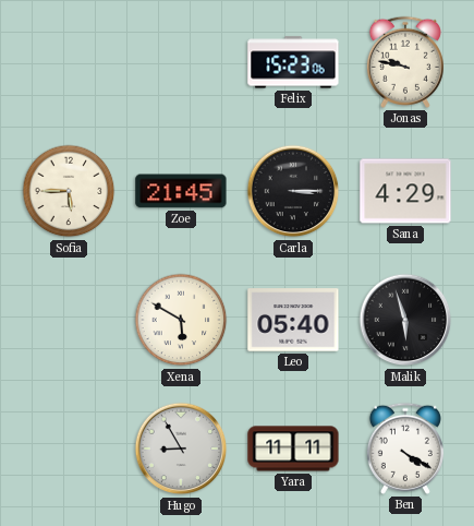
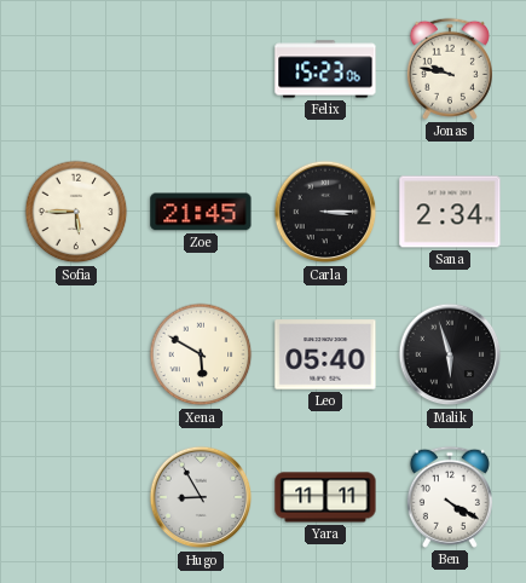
Sana: 4:29 -> 2:34
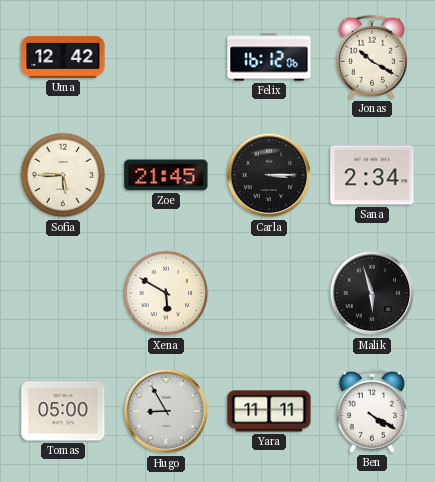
Uma: none -> 12:42
Felix: 15:23 -> 16:12
Jonas: 9:47 -> 10:20
Leo: 05:40 -> none
Tomas: none -> 05:00
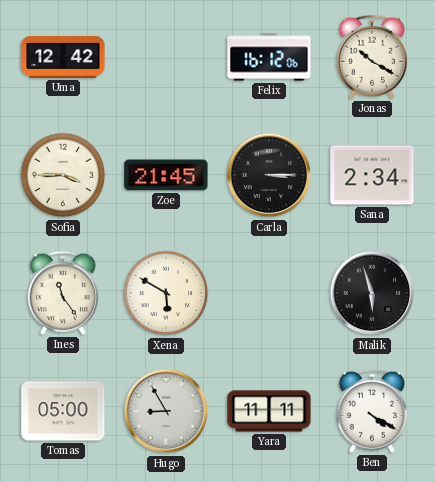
Sofia: 5:45 -> 3:45
Ines: none -> 11:24
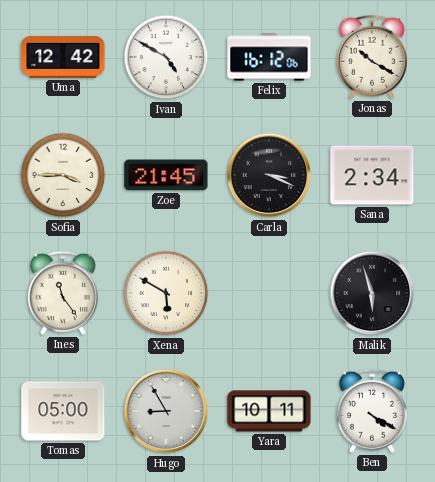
Ivan: none -> 4:50
Carla: 3:15 -> 3:19
Yara: 11:11 -> 10:11
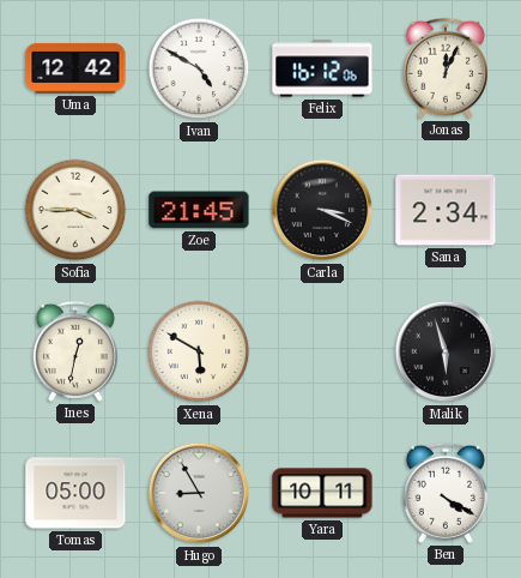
Jonas: 10:20 -> 12:04
Ines: 11:24 -> 12:32
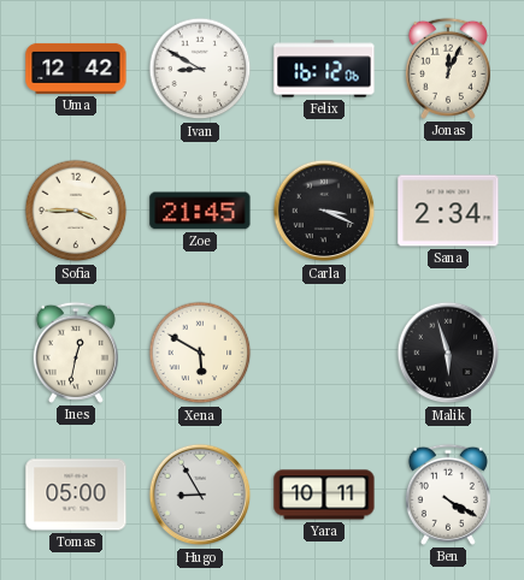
Ivan: 4:50 -> 8:50
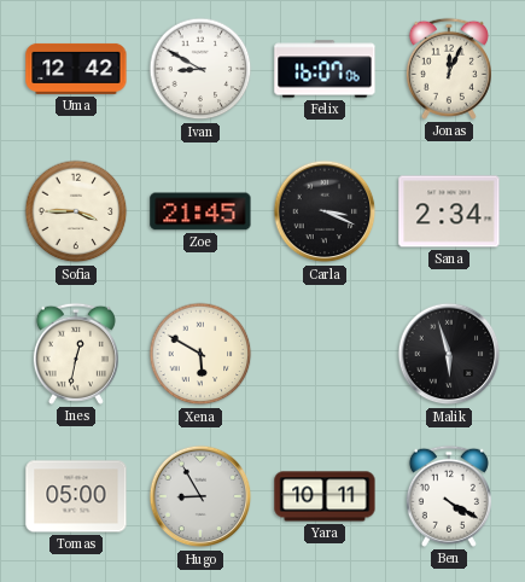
Felix: 16:12 -> 16:07
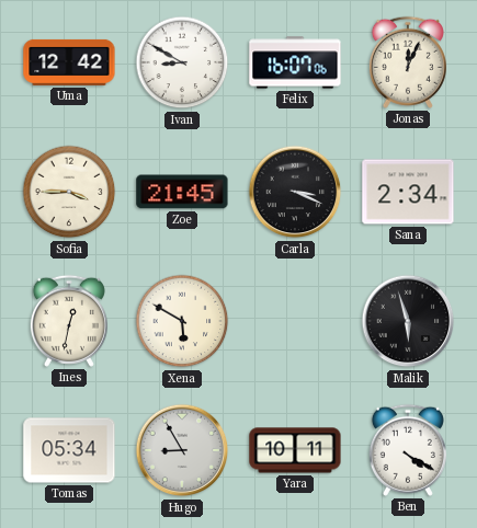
Tomas: 05:00 -> 05:34
